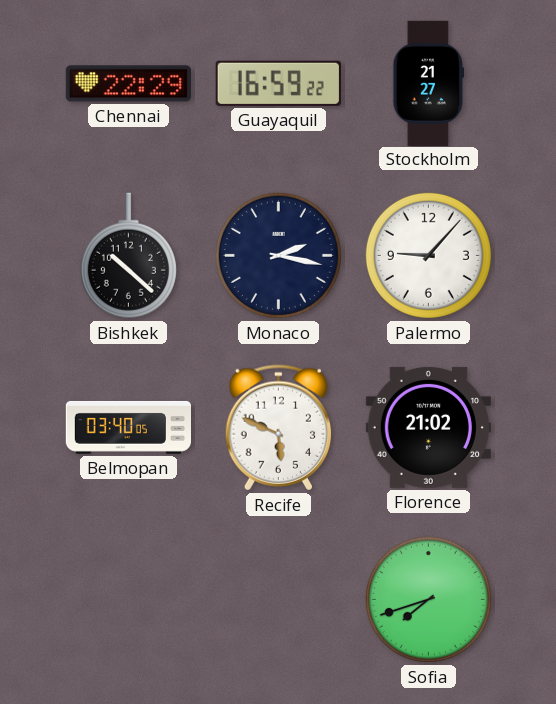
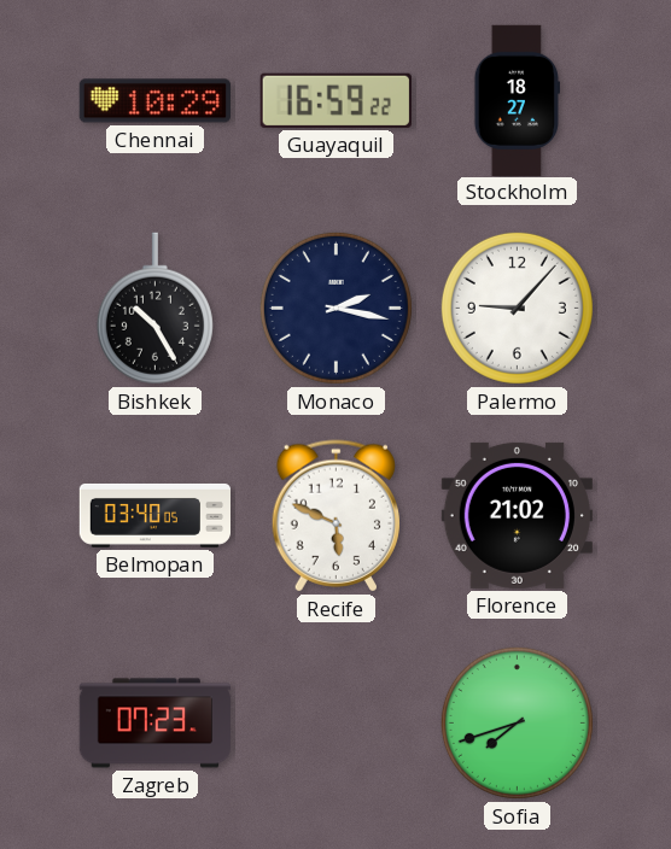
Chennai: 22:29 -> 10:29
Stockholm: 21:27 -> 18:27
Bishkek: 10:22 -> 10:25
Zagreb: none -> 07:23
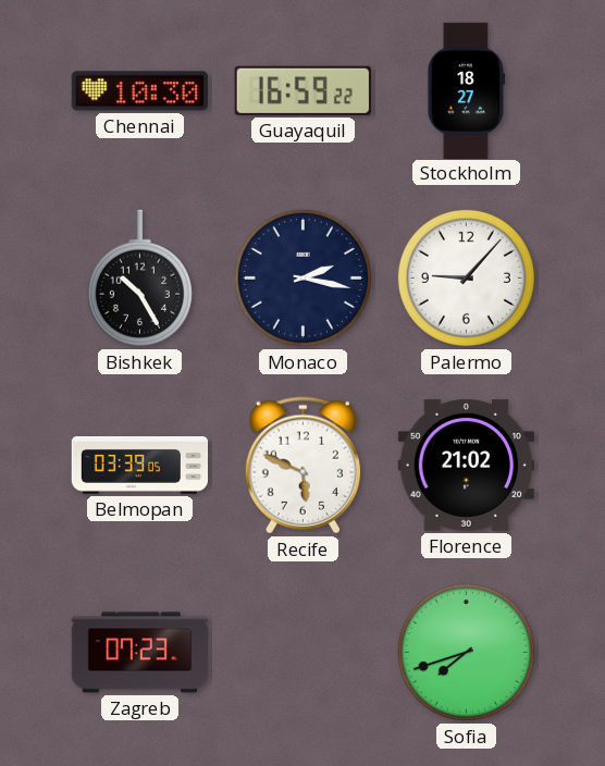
Chennai: 10:29 -> 10:30
Belmopan: 03:40 -> 03:39
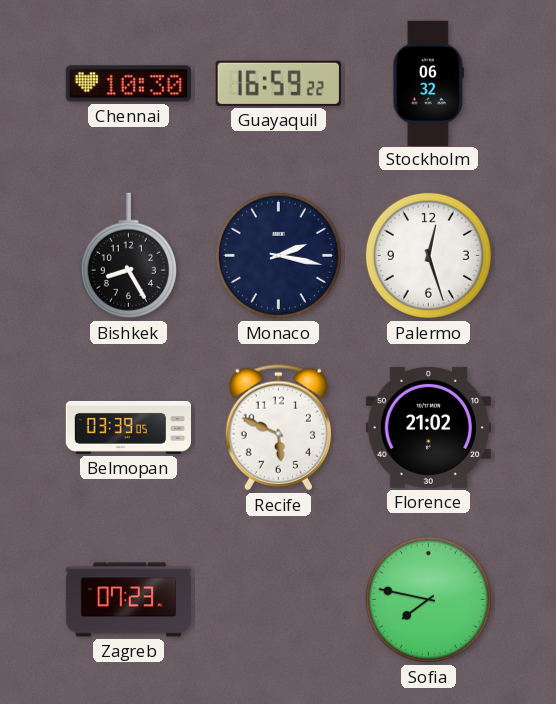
Stockholm: 18:27 -> 06:32
Bishkek: 10:25 -> 8:25
Palermo: 9:07 -> 12:27
Sofia: 7:42 -> 7:47
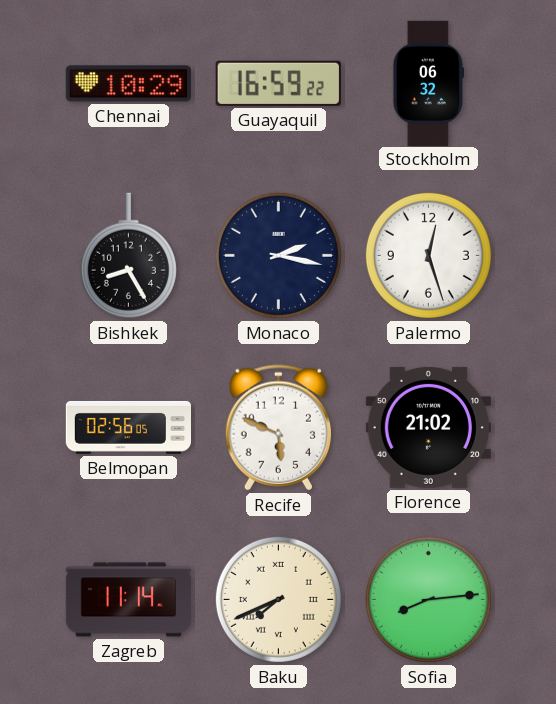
Chennai: 10:30 -> 10:29
Belmopan: 03:39 -> 02:56
Zagreb: 07:23 -> 11:14
Baku: none -> 7:41
Sofia: 7:47 -> 8:14
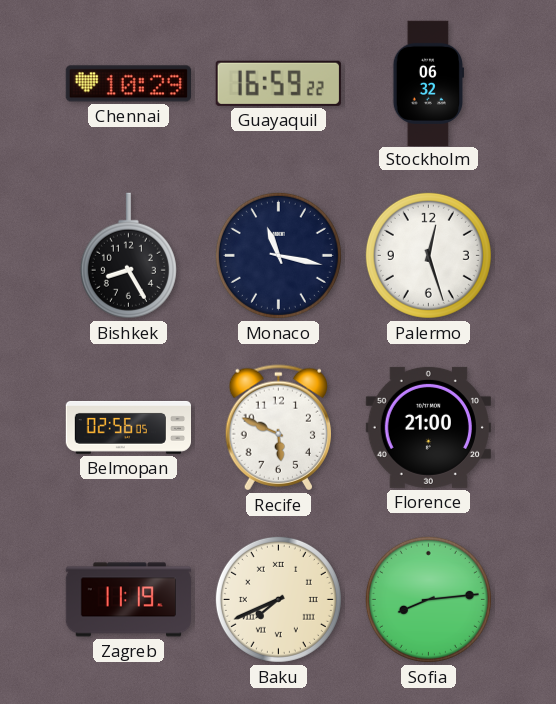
Monaco: 2:17 -> 11:17
Florence: 21:02 -> 21:00
Zagreb: 11:14 -> 11:19
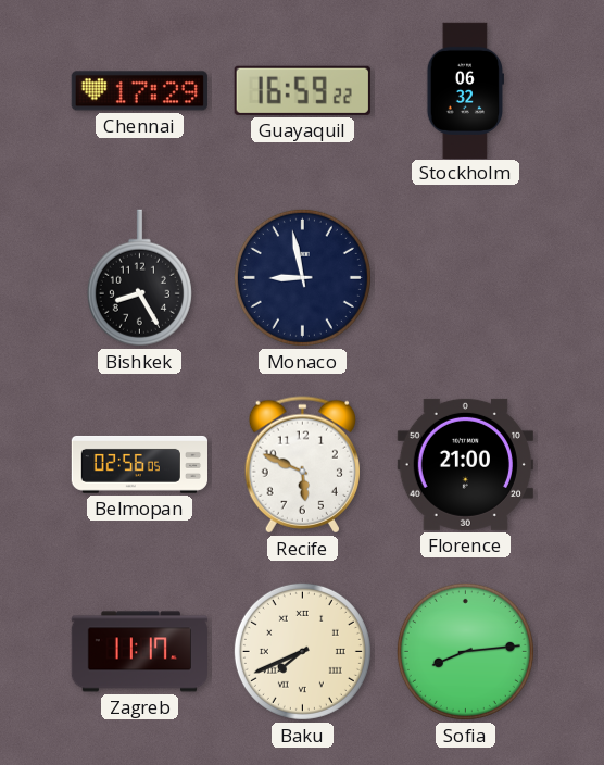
Chennai: 10:29 -> 17:29
Monaco: 11:17 -> 8:58
Palermo: 12:27 -> none
Zagreb: 11:19 -> 11:17
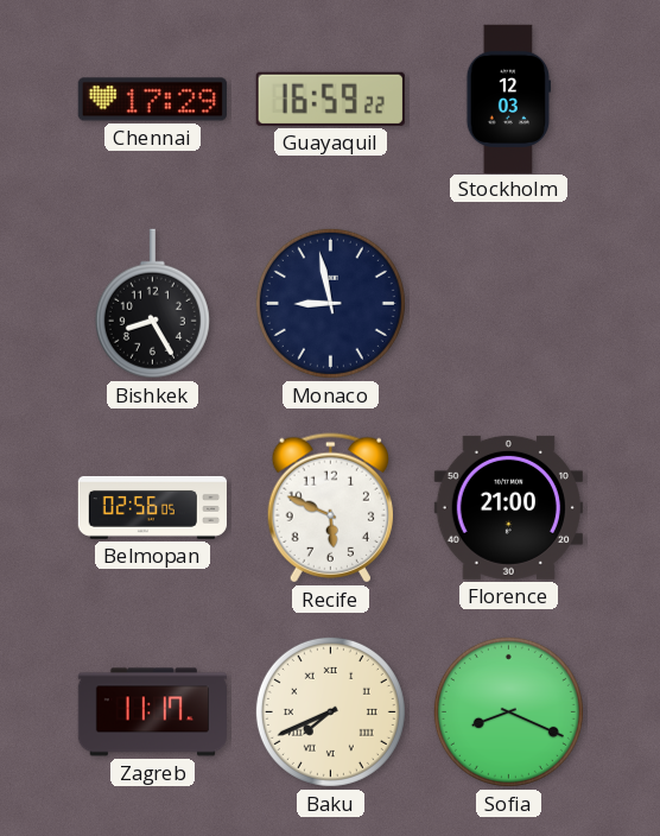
Stockholm: 06:32 -> 12:03
Sofia: 8:14 -> 8:19
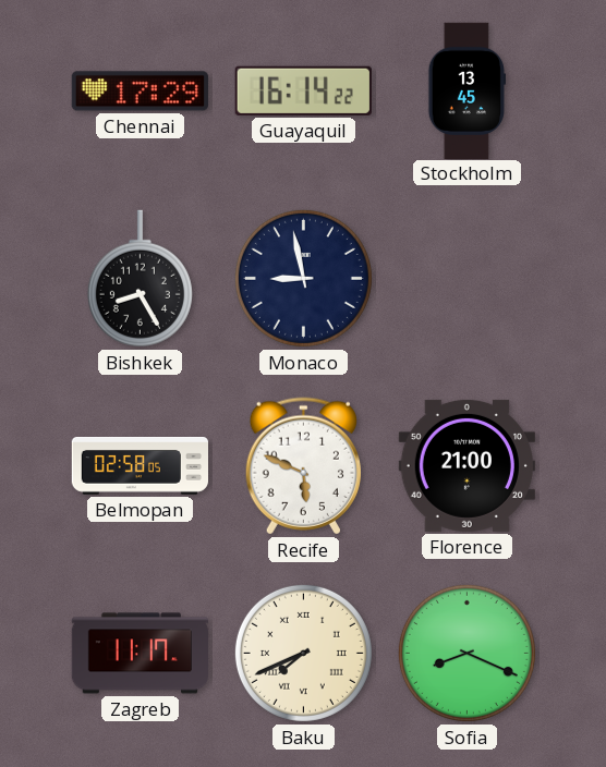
Guayaquil: 16:59 -> 16:14
Stockholm: 12:03 -> 13:45
Belmopan: 02:56 -> 02:58
